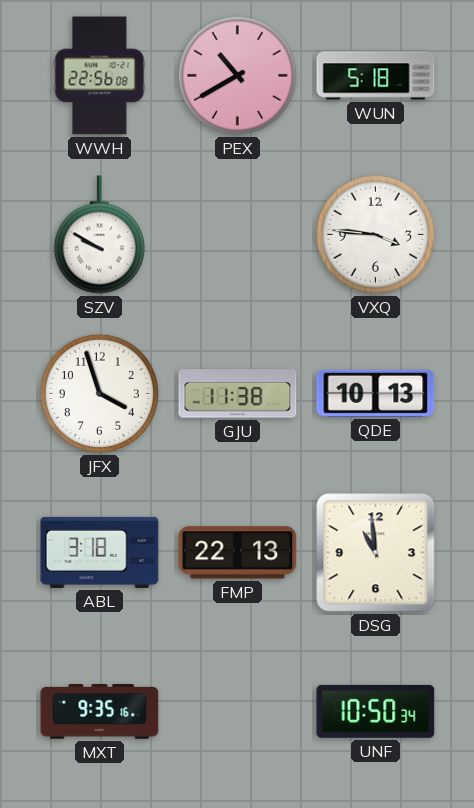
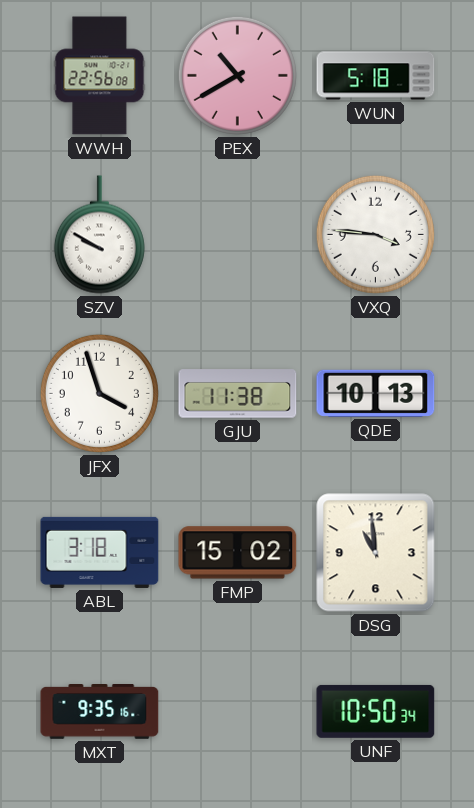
FMP: 22:13 -> 15:02
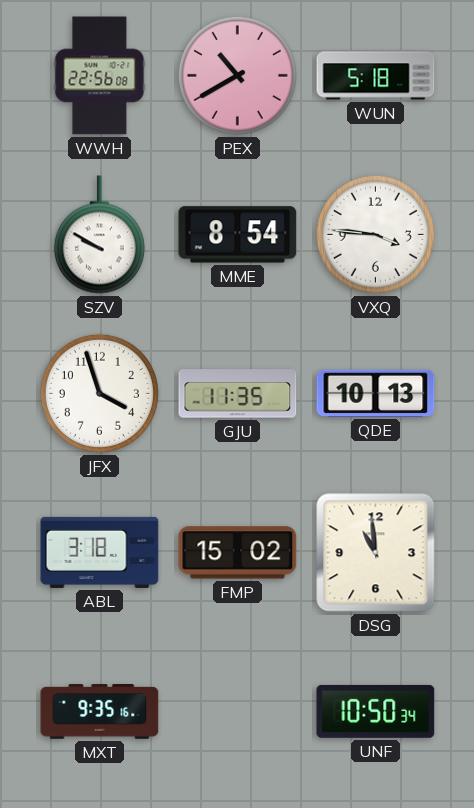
MME: none -> 8:54
GJU: 11:38 -> 11:35
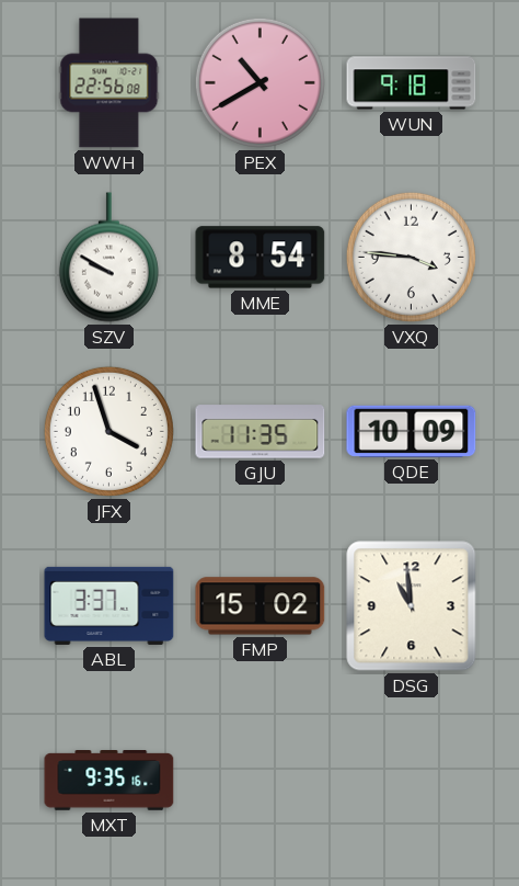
WUN: 5:18 -> 9:18
QDE: 10:13 -> 10:09
ABL: 3:18 -> 3:37
UNF: 10:50 -> none
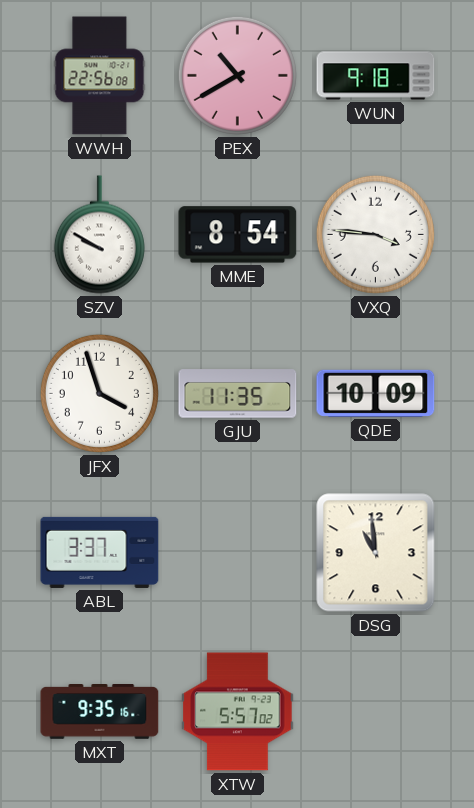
FMP: 15:02 -> none
XTW: none -> 5:57
